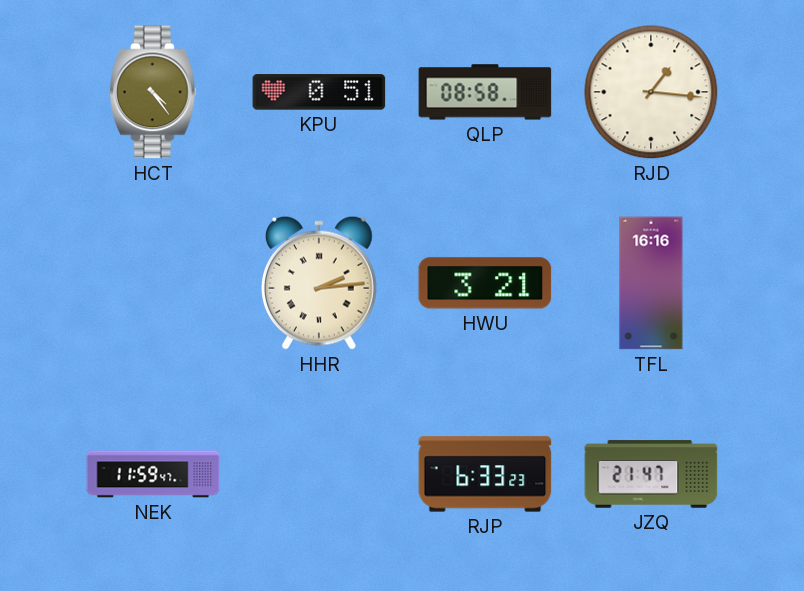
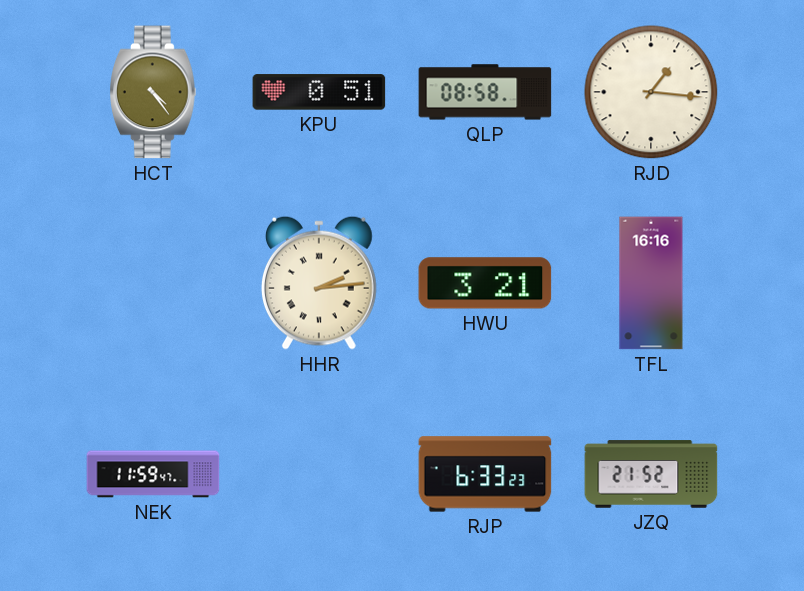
JZQ: 21:47 -> 21:52
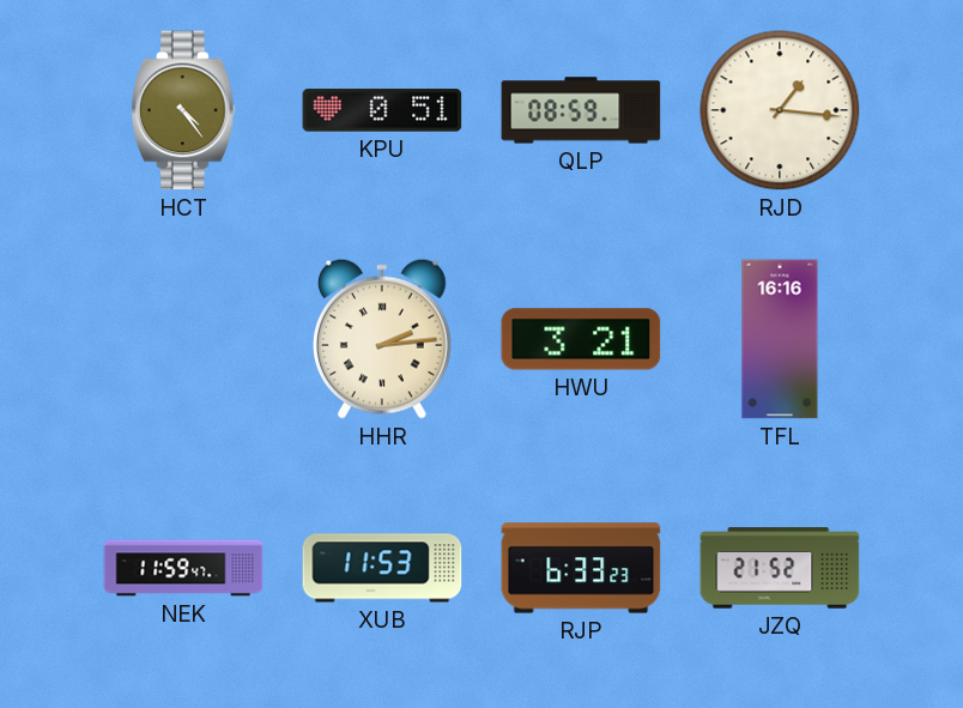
QLP: 08:58 -> 08:59
XUB: none -> 11:53
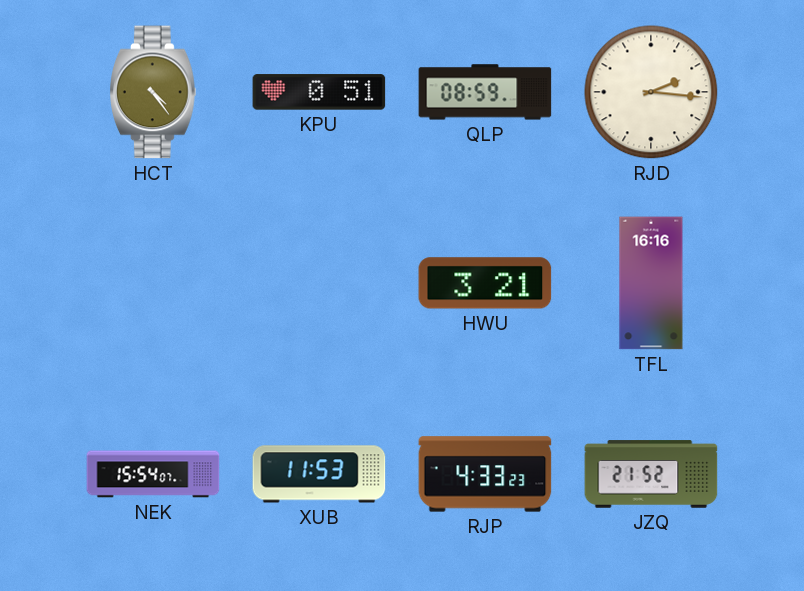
RJD: 1:16 -> 2:16
HHR: 2:14 -> none
NEK: 11:59 -> 15:54
RJP: 6:33 -> 4:33
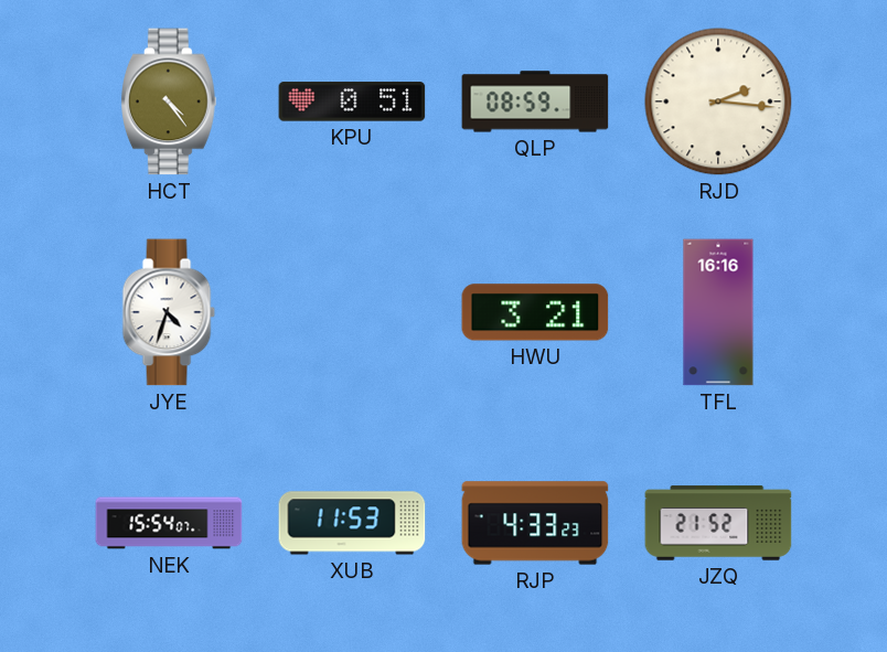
JYE: none -> 4:33
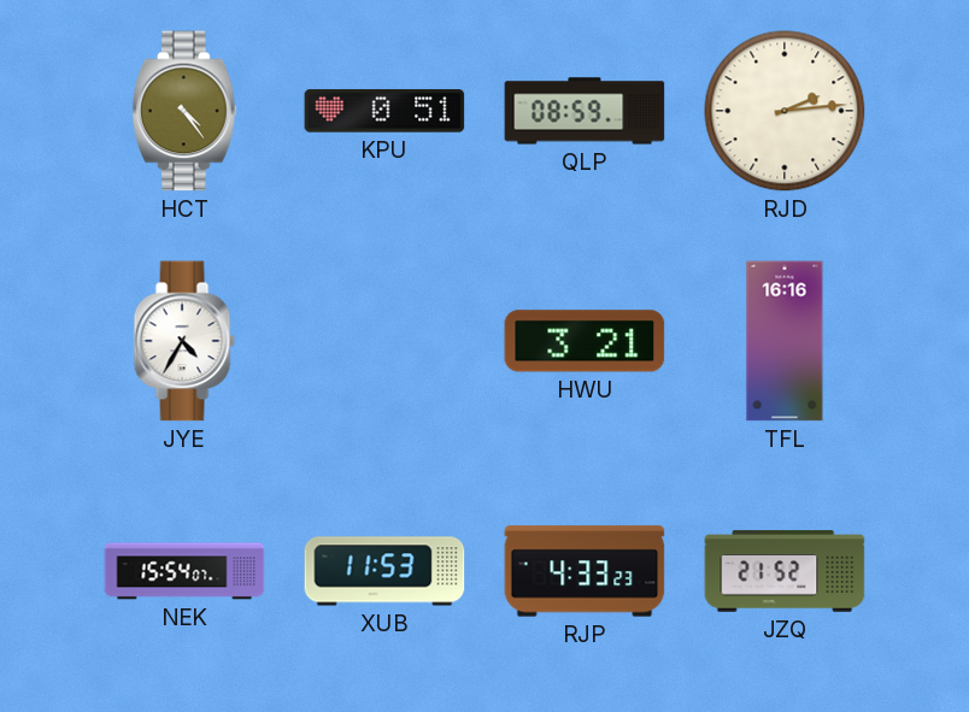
RJD: 2:16 -> 2:14
JYE: 4:33 -> 4:35
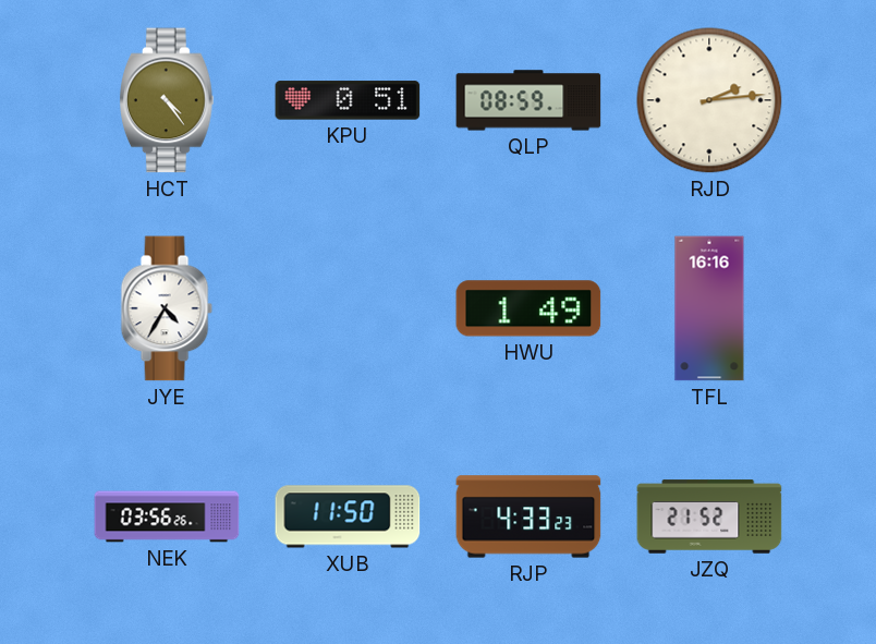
HWU: 3:21 -> 1:49
NEK: 15:54 -> 03:56
XUB: 11:53 -> 11:50
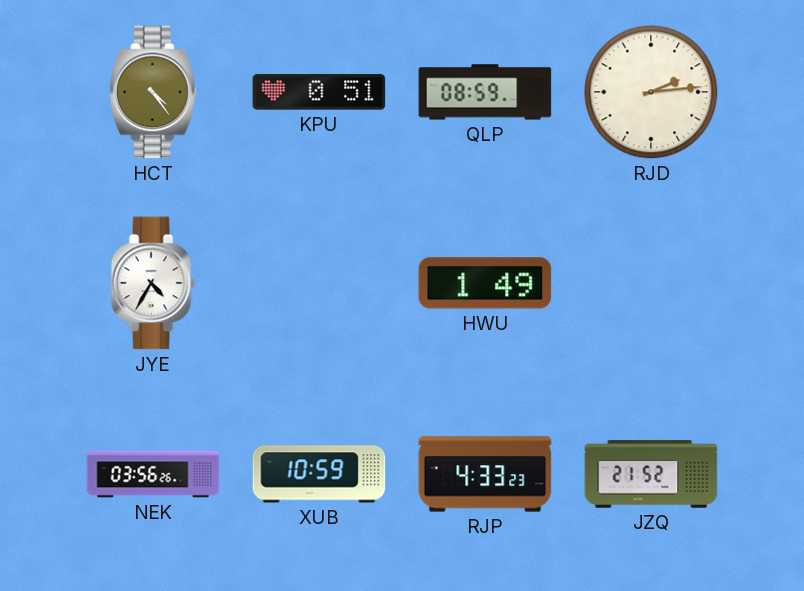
TFL: 16:16 -> none
XUB: 11:50 -> 10:59
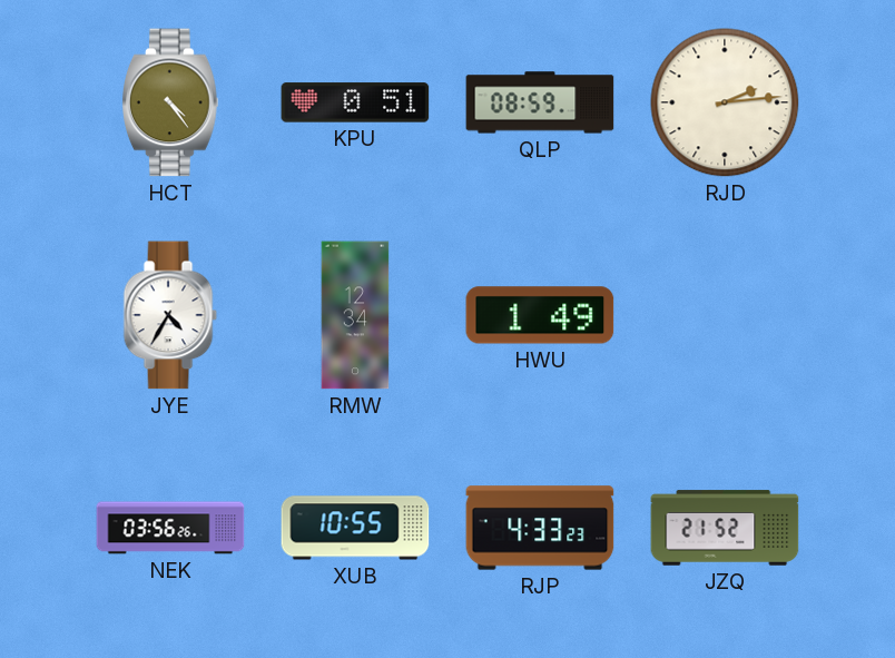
RMW: none -> 12:34
XUB: 10:59 -> 10:55
